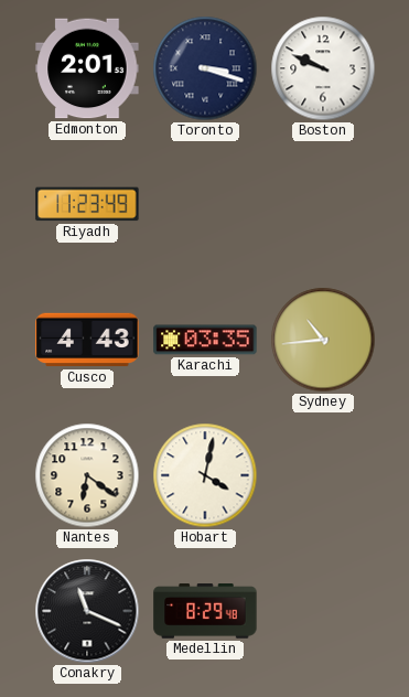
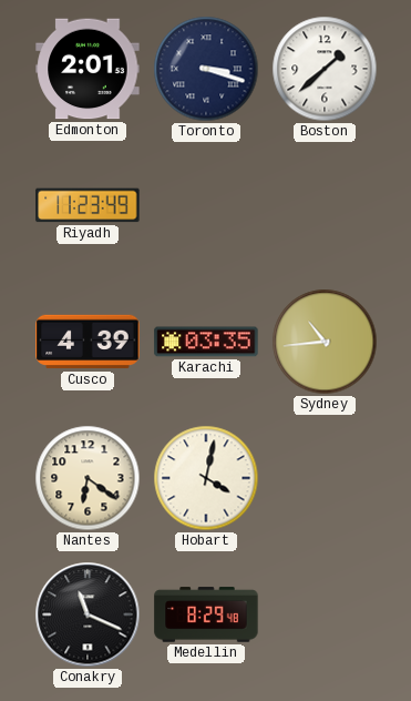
Boston: 9:49 -> 1:38
Cusco: 4:43 -> 4:39
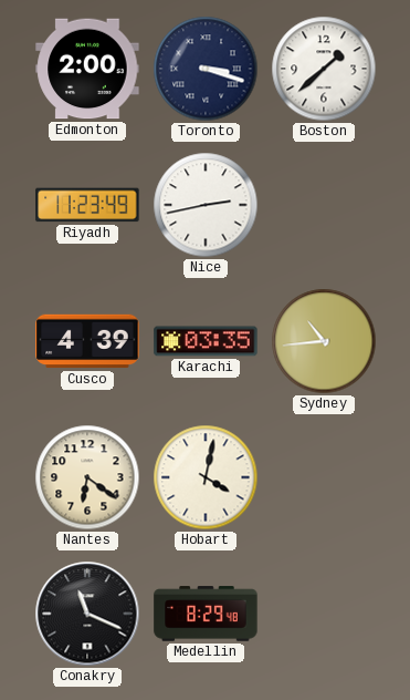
Edmonton: 2:01 -> 2:00
Nice: none -> 2:43
